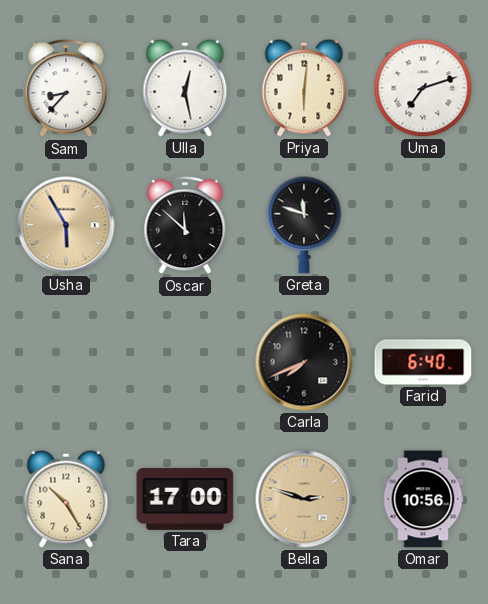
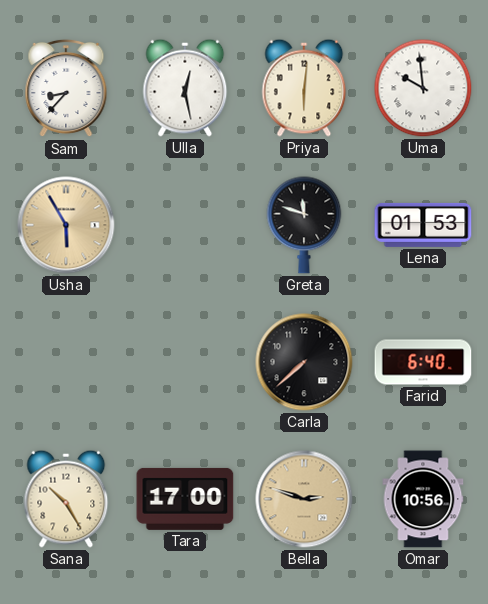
Uma: 7:12 -> 9:59
Oscar: 11:52 -> none
Lena: none -> 01:53
Carla: 7:41 -> 7:38
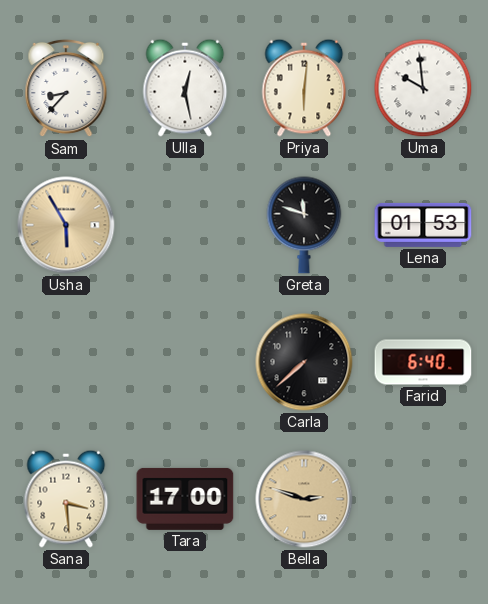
Sana: 10:25 -> 3:29
Omar: 10:56 -> none
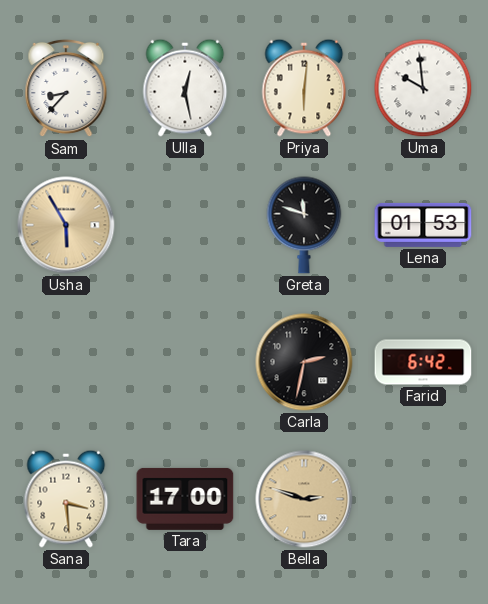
Carla: 7:38 -> 2:32
Farid: 6:40 -> 6:42
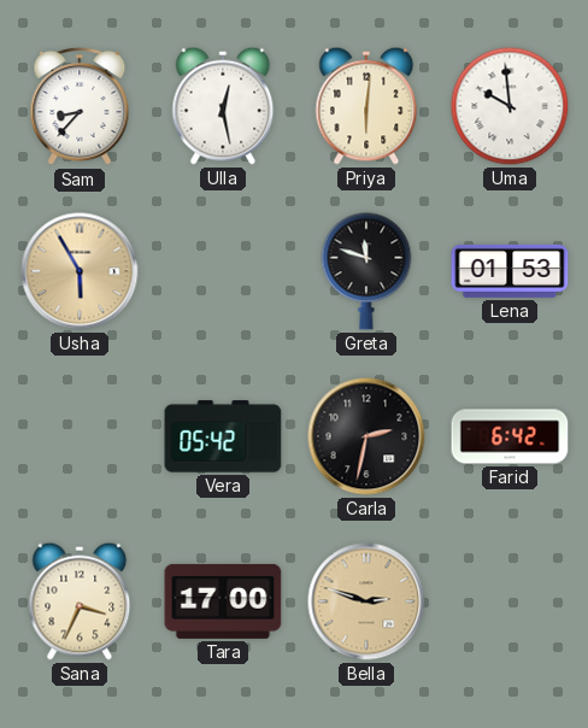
Vera: none -> 05:42
Sana: 3:29 -> 3:34
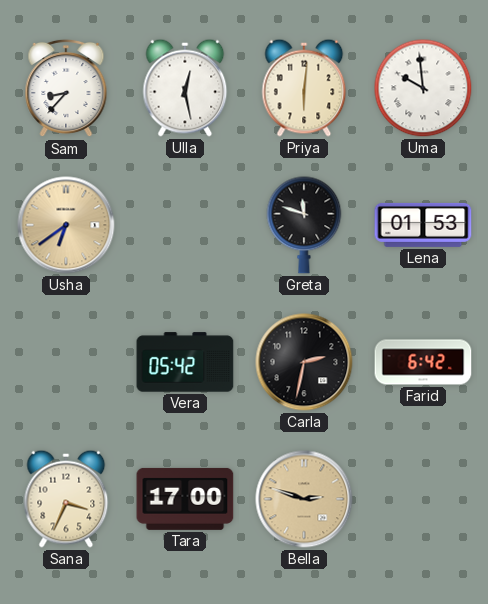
Usha: 5:55 -> 6:39
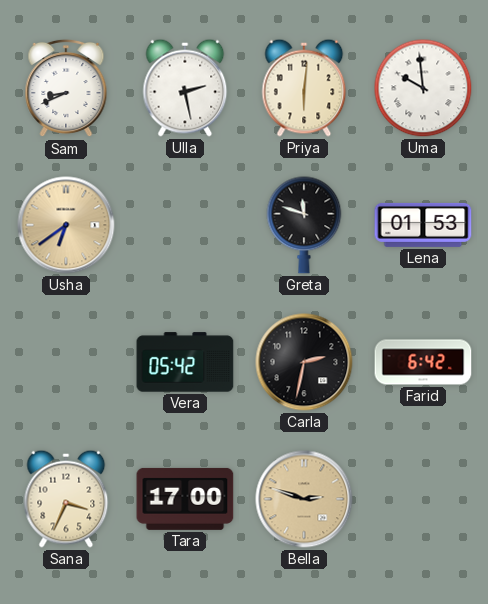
Sam: 8:37 -> 8:41
Ulla: 12:28 -> 2:28
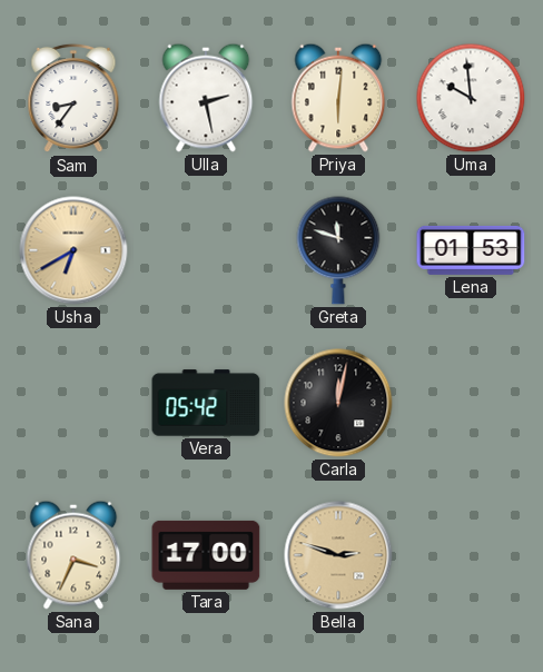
Sam: 8:41 -> 8:36
Usha: 6:39 -> 6:40
Carla: 2:32 -> 12:02
Farid: 6:42 -> none
